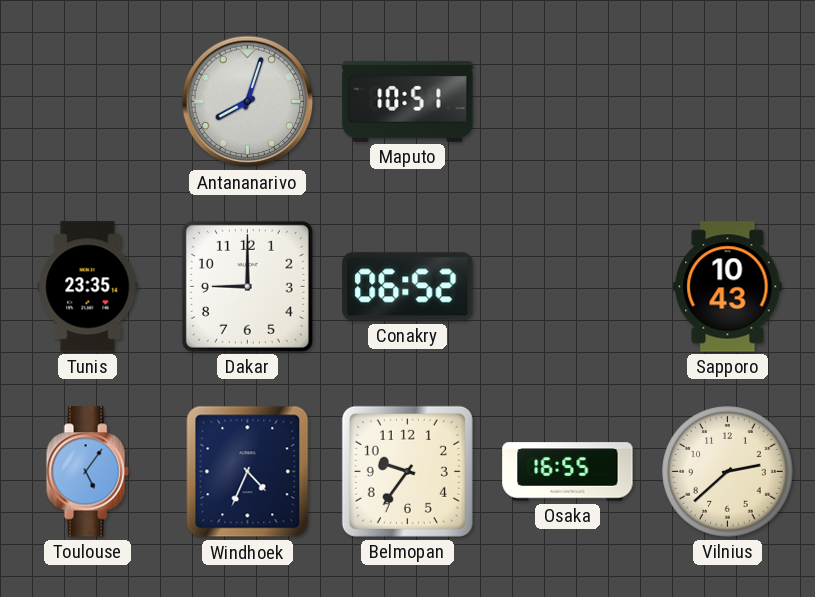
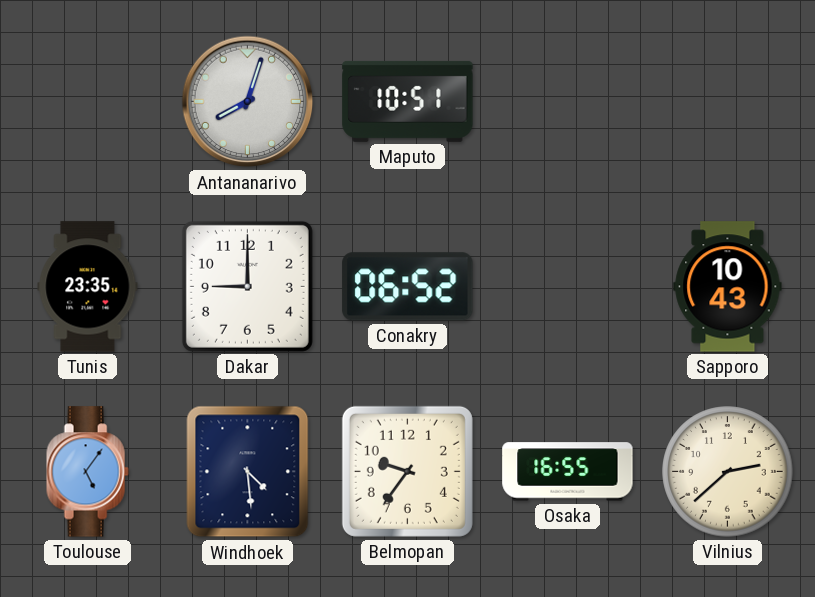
Windhoek: 4:34 -> 4:29
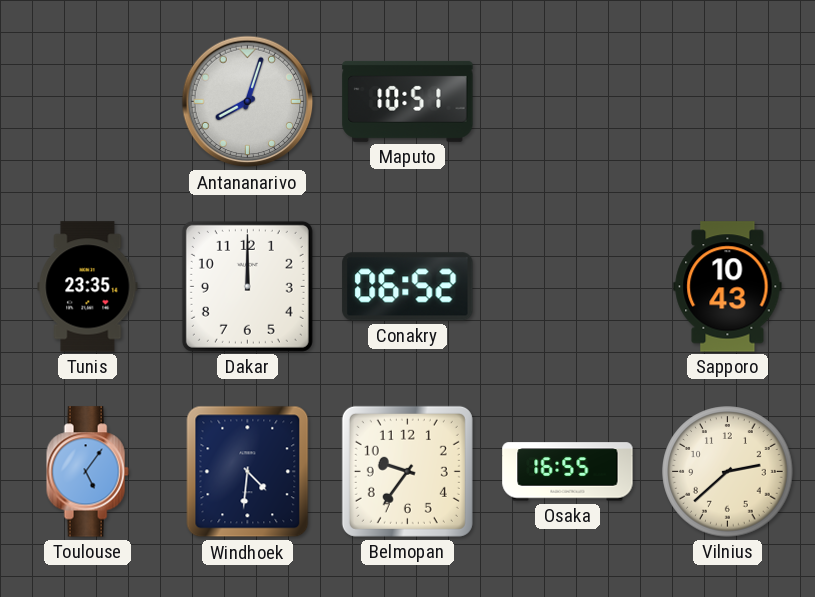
Dakar: 9:00 -> 12:00
Windhoek: 4:29 -> 4:31
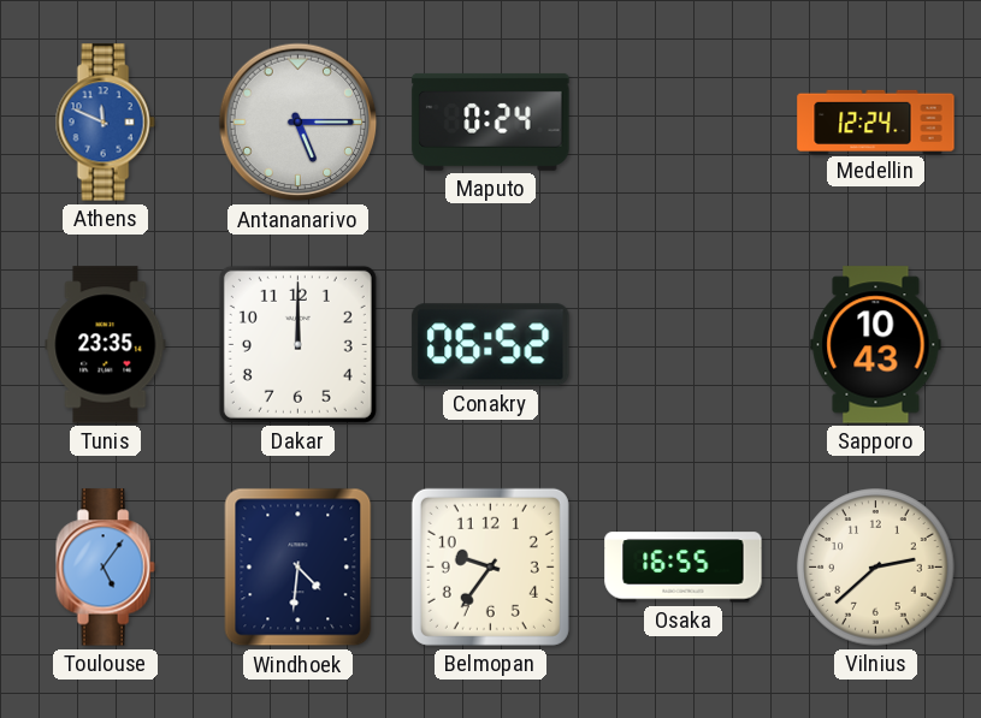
Athens: none -> 11:49
Antananarivo: 8:03 -> 5:15
Maputo: 10:51 -> 0:24
Medellin: none -> 12:24
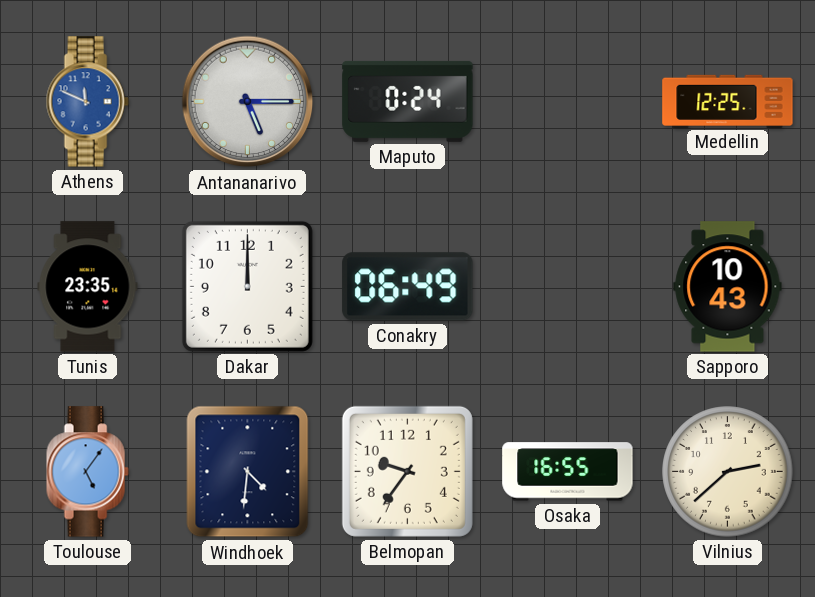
Medellin: 12:24 -> 12:25
Conakry: 06:52 -> 06:49
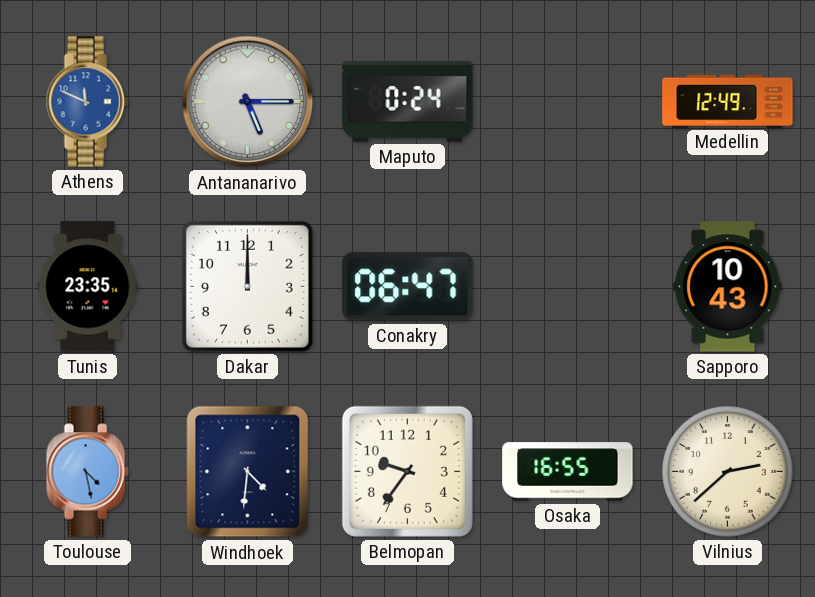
Medellin: 12:25 -> 12:49
Conakry: 06:49 -> 06:47
Toulouse: 5:06 -> 4:28
